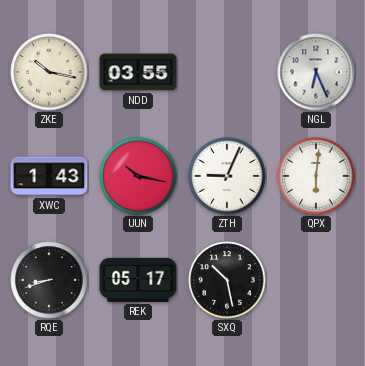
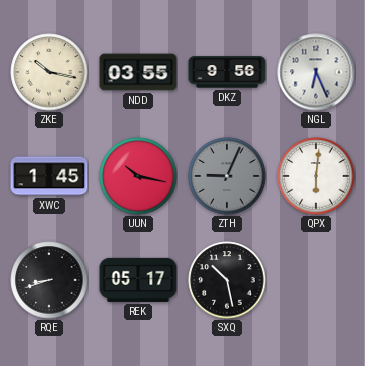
DKZ: none -> 9:56
XWC: 1:43 -> 1:45
ZTH dial: white -> grey
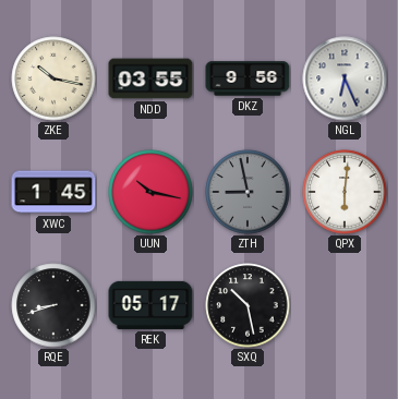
ZTH: 9:04 -> 8:58
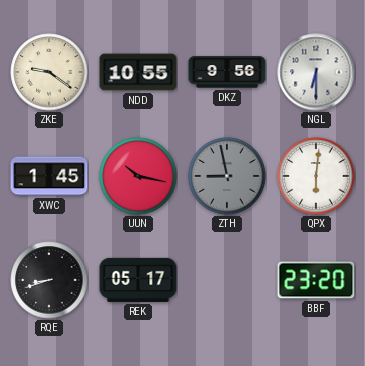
ZKE: 10:17 -> 9:21
NDD: 03:55 -> 10:55
NGL: 6:26 -> 6:30
SXQ: 10:28 -> none
BBF: none -> 23:20
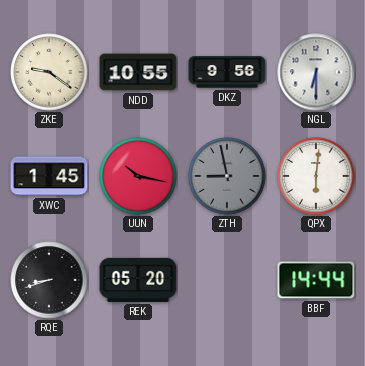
REK: 05:17 -> 05:20
BBF: 23:20 -> 14:44
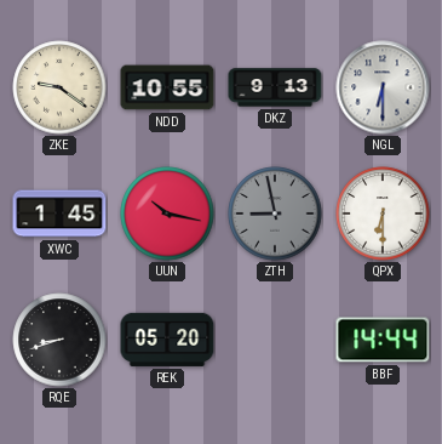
DKZ: 9:56 -> 9:13
QPX: 6:01 -> 6:30
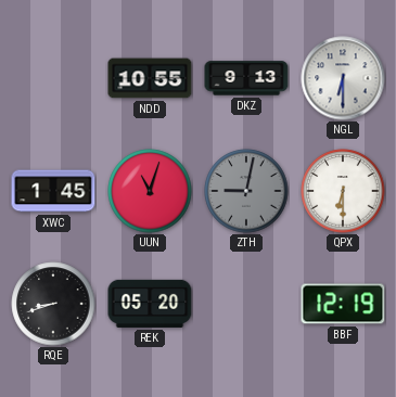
ZKE: 9:21 -> none
UUN: 10:17 -> 11:03
ZTH: 8:58 -> 9:02
BBF: 14:44 -> 12:19
